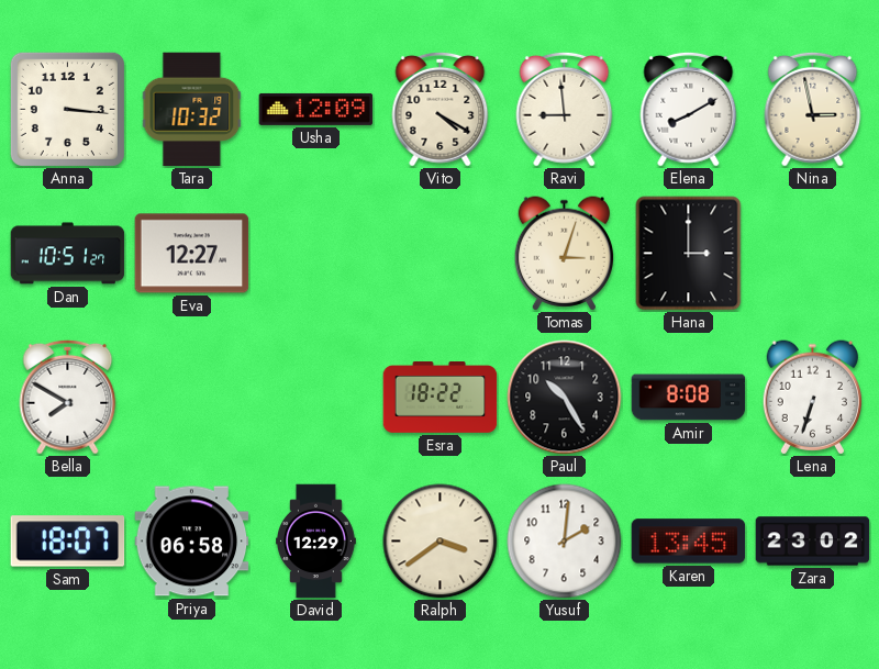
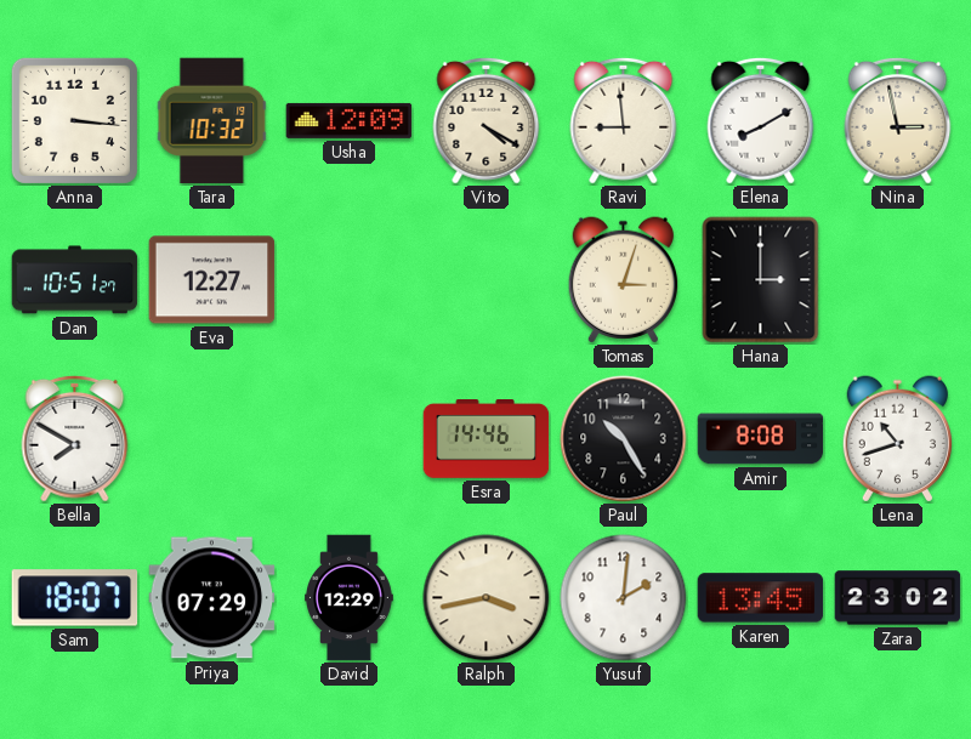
Esra: 18:22 -> 14:46
Lena: 6:33 -> 10:42
Priya: 06:58 -> 07:29
Ralph: 3:39 -> 3:43
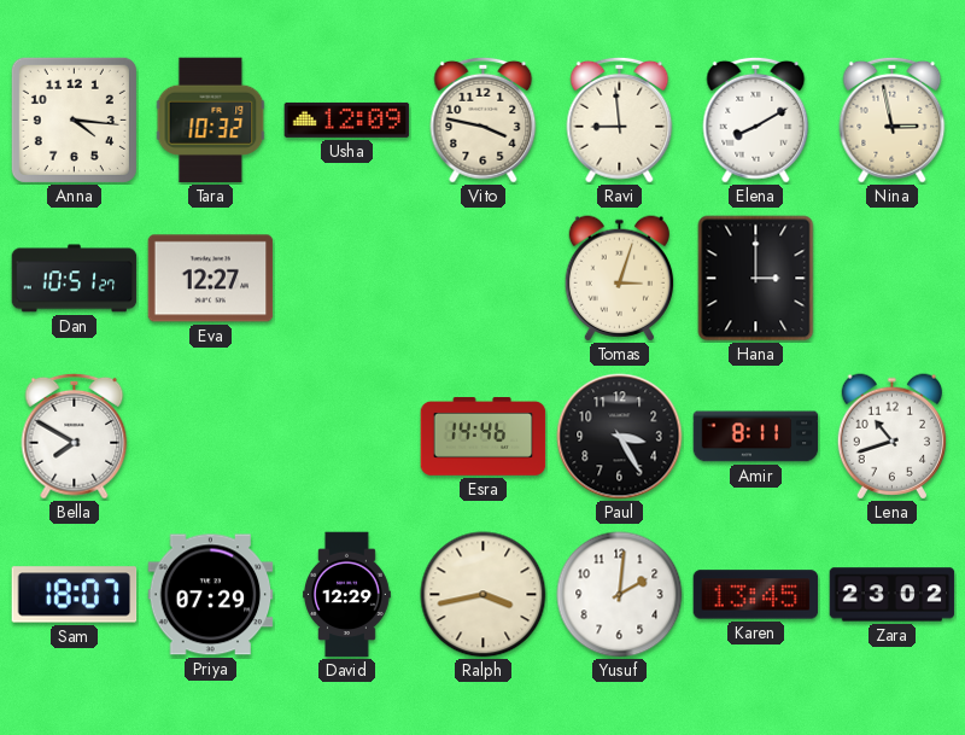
Anna: 3:16 -> 4:16
Vito: 4:20 -> 3:47
Paul: 10:25 -> 3:25
Amir: 8:08 -> 8:11
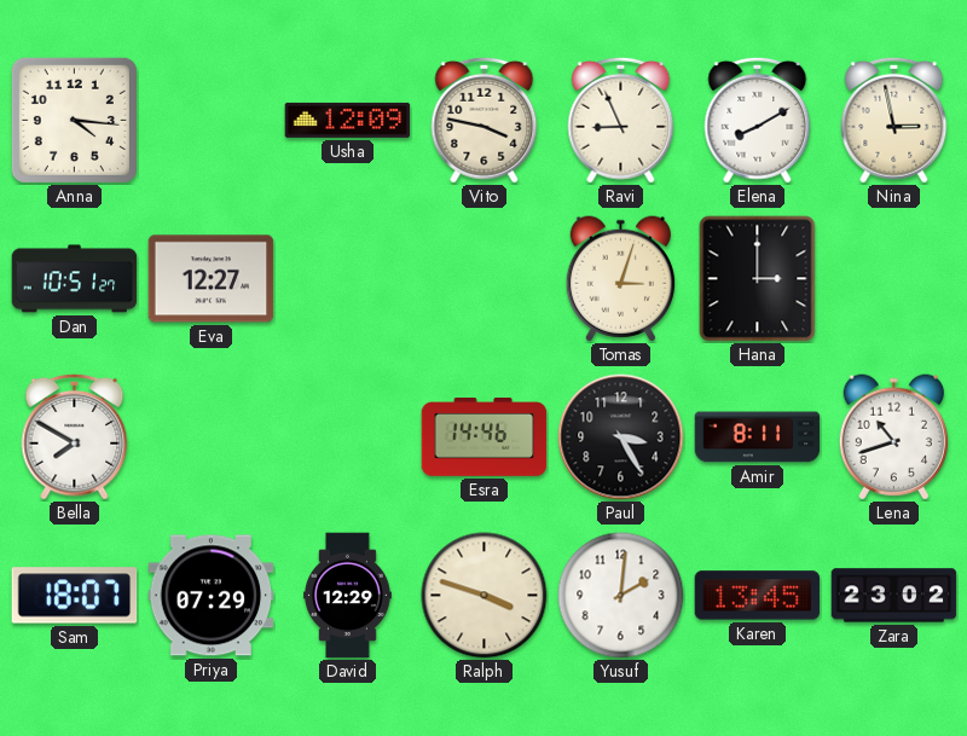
Tara: 10:32 -> none
Ravi: 8:59 -> 8:56
Ralph: 3:43 -> 3:48
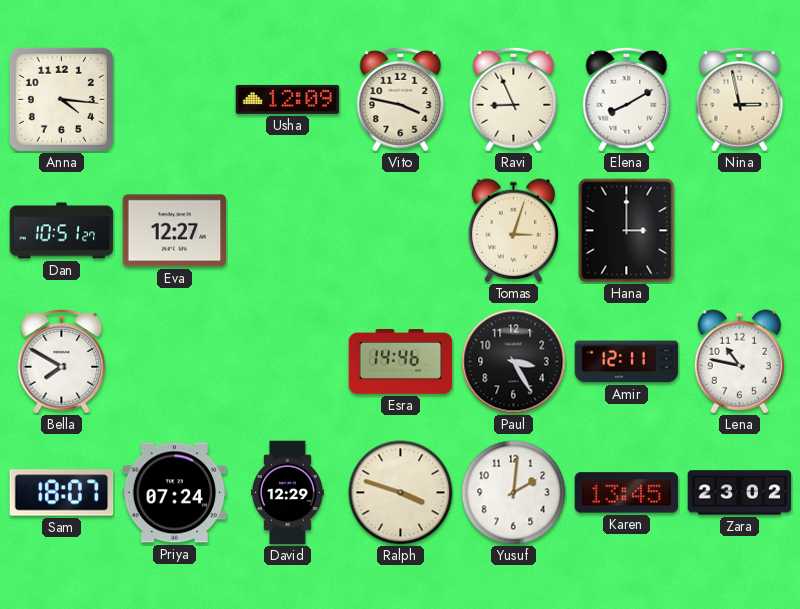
Amir: 8:11 -> 12:11
Lena: 10:42 -> 10:47
Priya: 07:29 -> 07:24
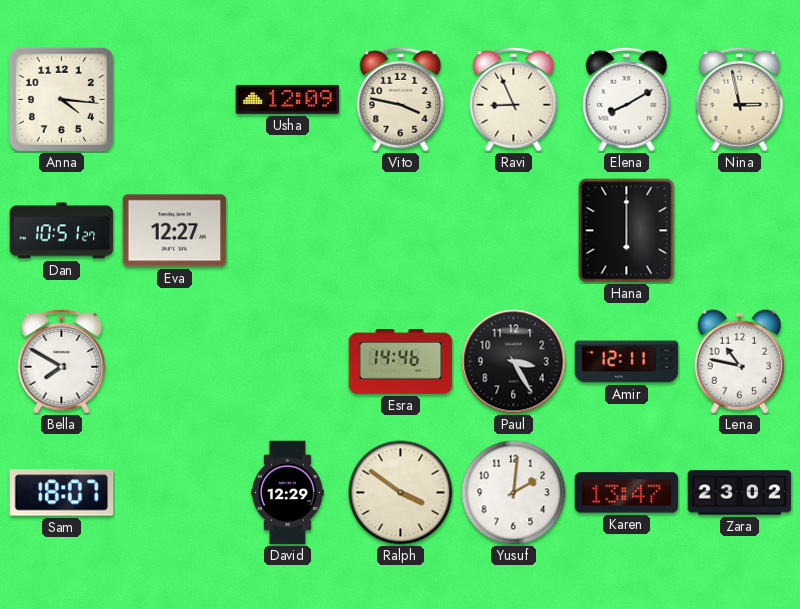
Tomas: 3:03 -> none
Hana: 3:00 -> 6:00
Priya: 07:24 -> none
Ralph: 3:48 -> 3:51
Karen: 13:45 -> 13:47
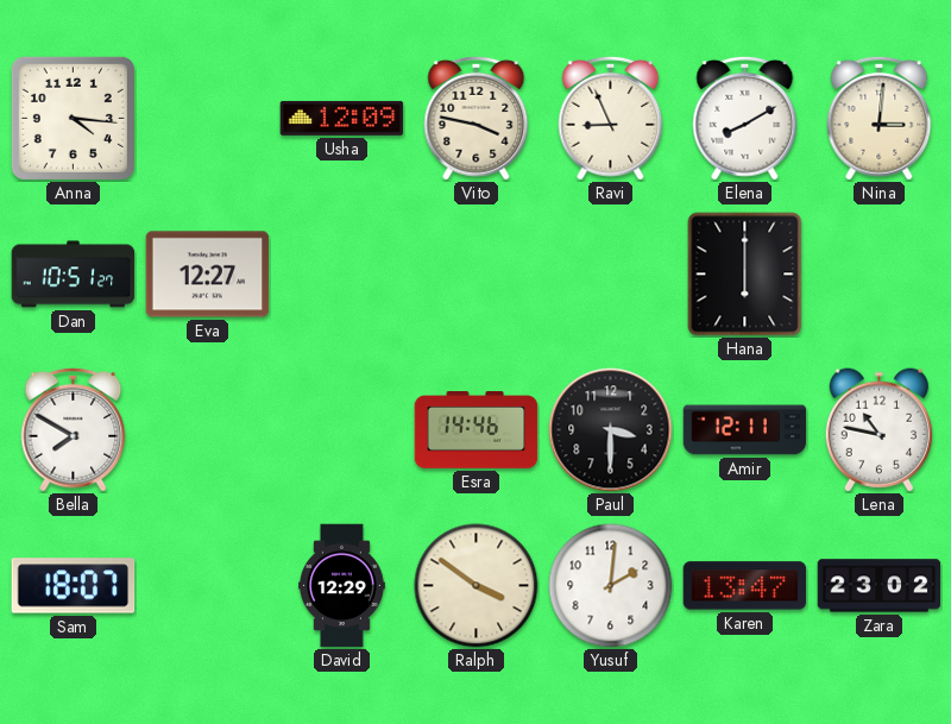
Nina: 2:58 -> 3:01
Paul: 3:25 -> 3:30
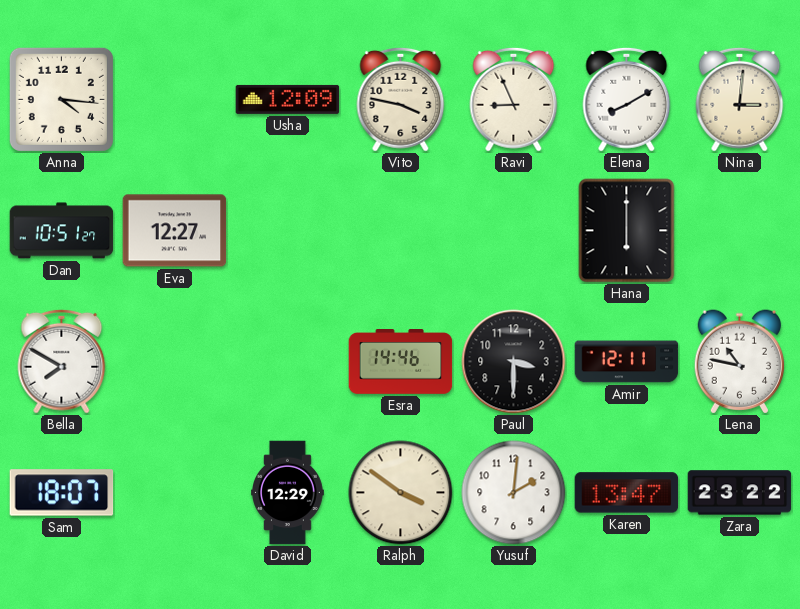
Zara: 23:02 -> 23:22
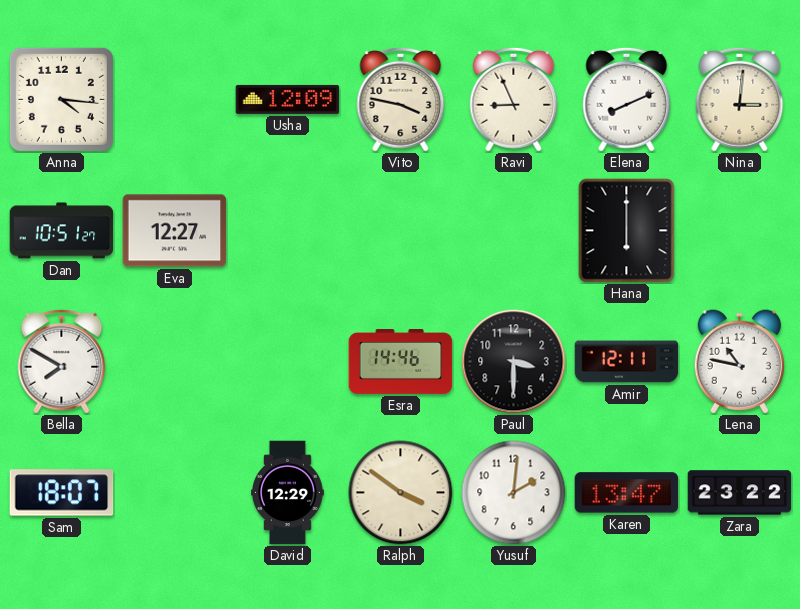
Elena: 8:10 -> 8:11
